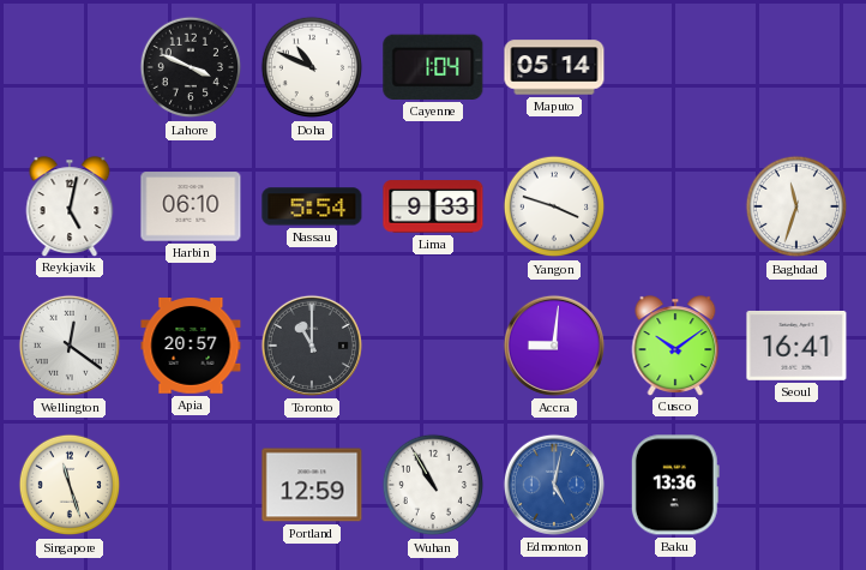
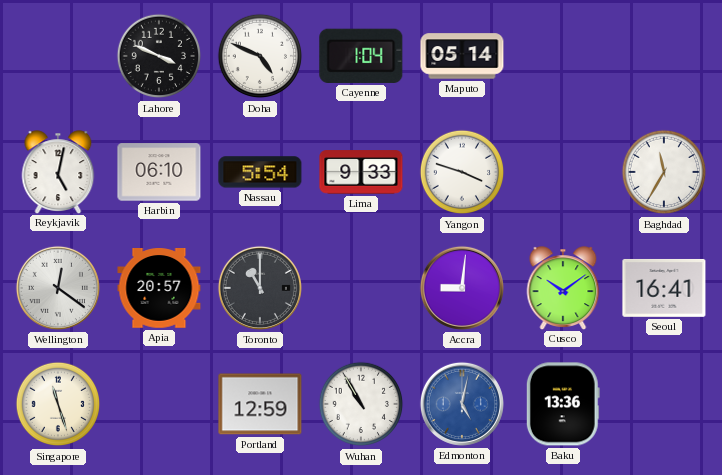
Doha: 10:49 -> 4:49
Baghdad: 11:33 -> 11:35
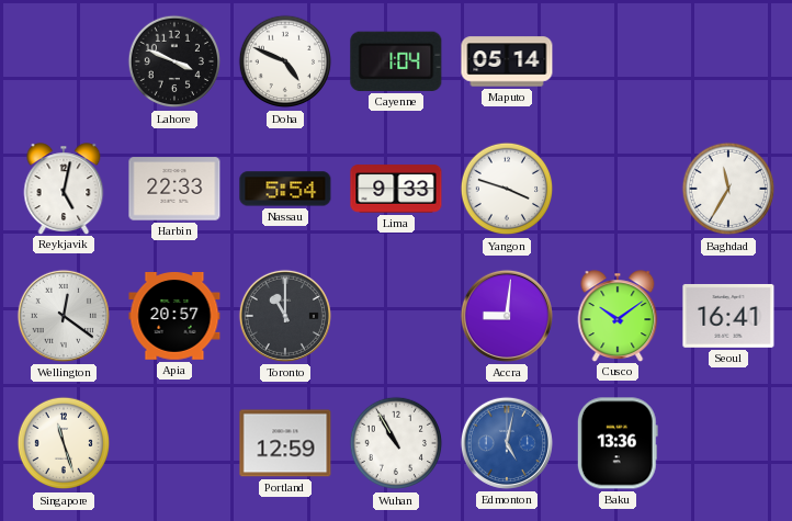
Harbin: 06:10 -> 22:33
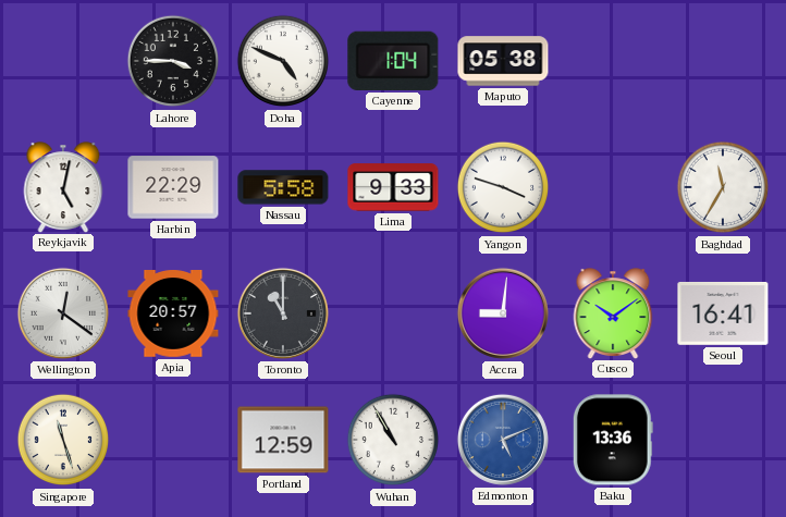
Lahore: 3:49 -> 3:45
Maputo: 05:14 -> 05:38
Harbin: 22:33 -> 22:29
Nassau: 5:54 -> 5:58
Edmonton: 5:02 -> 5:11
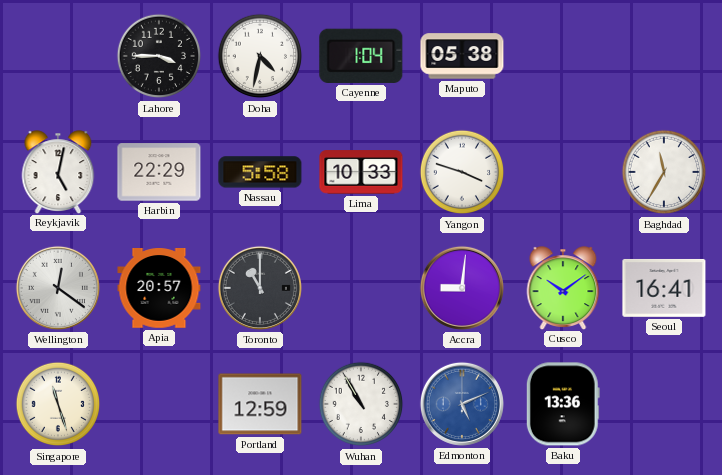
Doha: 4:49 -> 4:32
Lima: 9:33 -> 10:33
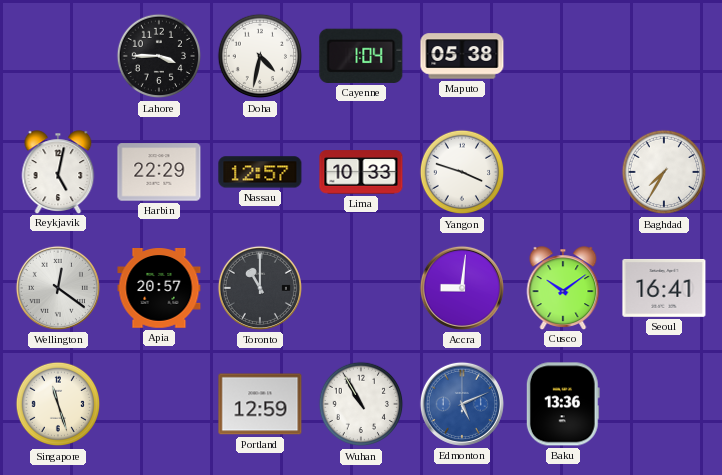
Nassau: 5:58 -> 12:57
Baghdad: 11:35 -> 7:35
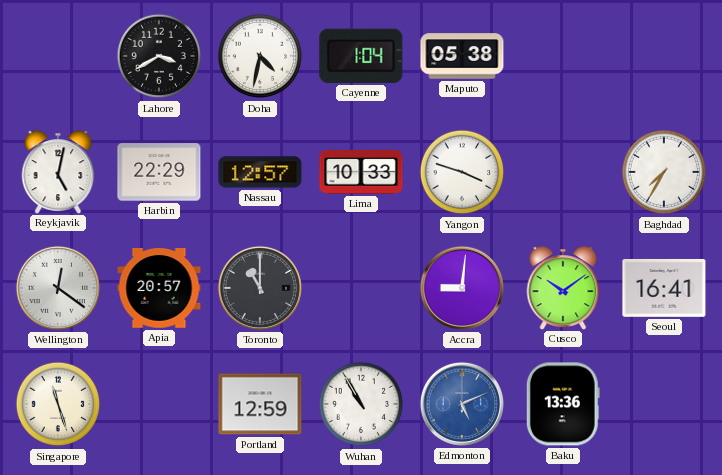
Lahore: 3:45 -> 3:40
